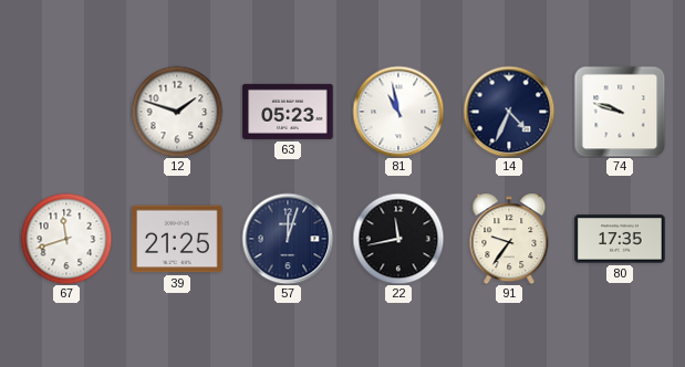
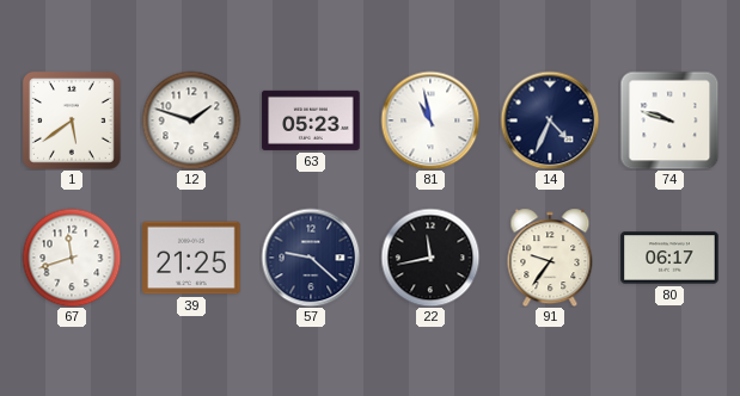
1: none -> 5:39
57: 12:03 -> 9:22
80: 17:35 -> 06:17
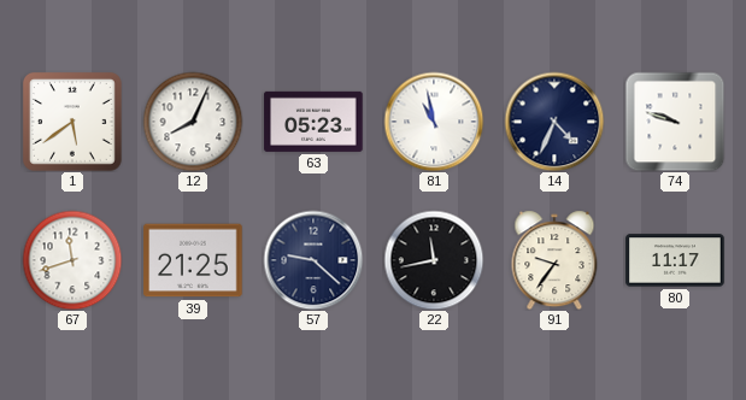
12: 1:48 -> 8:04
80: 06:17 -> 11:17
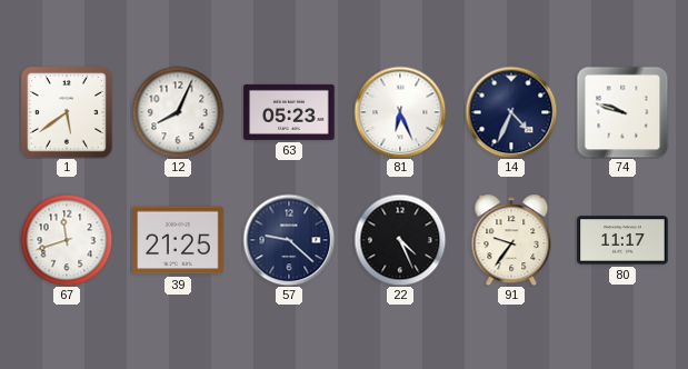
81: 10:58 -> 6:26
22: 11:43 -> 4:26
